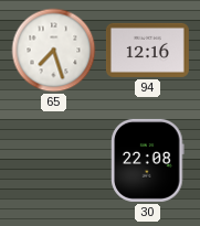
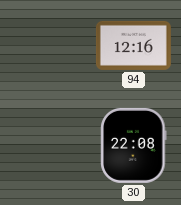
65: 7:27 -> none
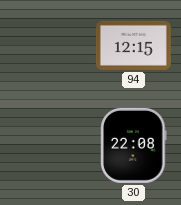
94: 12:16 -> 12:15
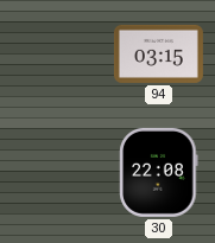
94: 12:15 -> 03:15
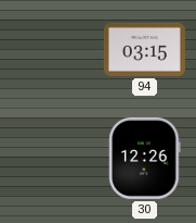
30: 22:08 -> 12:26
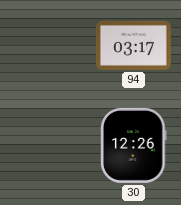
94: 03:15 -> 03:17
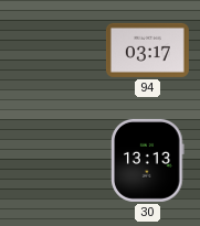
30: 12:26 -> 13:13
